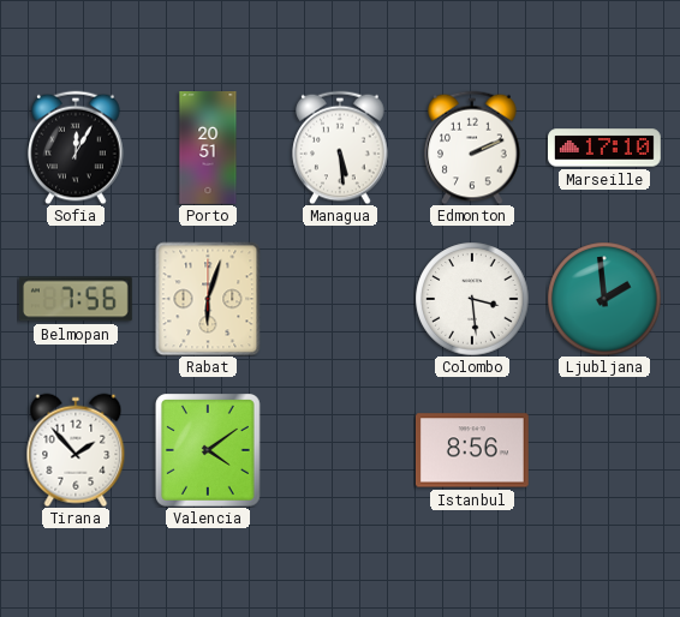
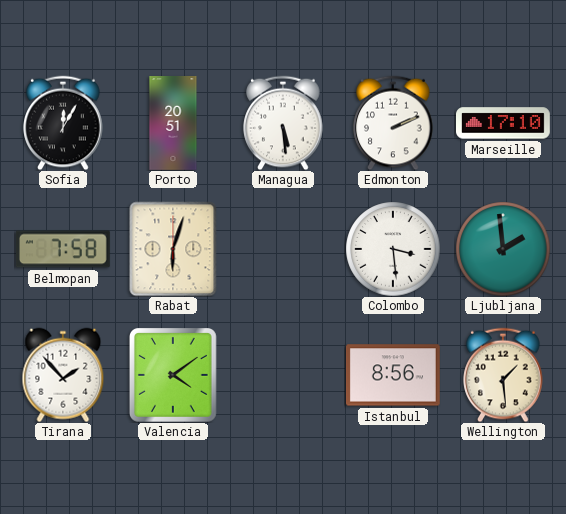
Belmopan: 7:56 -> 7:58
Wellington: none -> 1:29
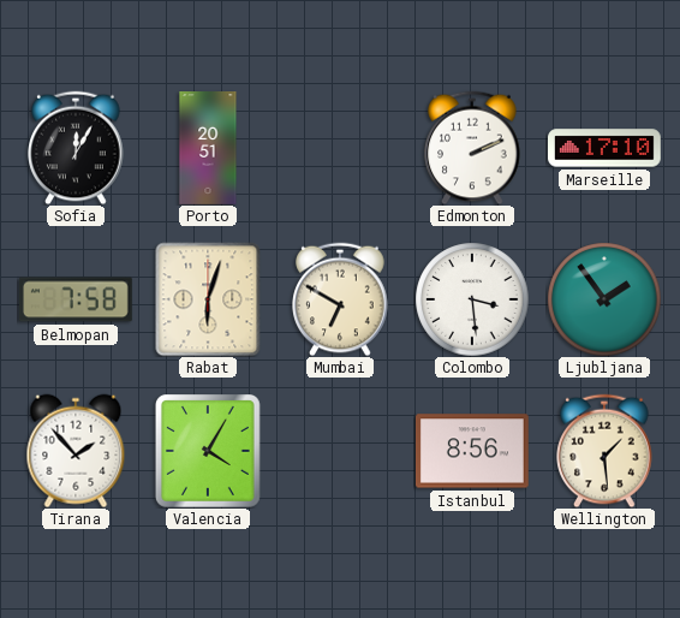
Managua: 5:29 -> none
Mumbai: none -> 6:50
Ljubljana: 1:59 -> 1:54
Valencia: 4:09 -> 4:05
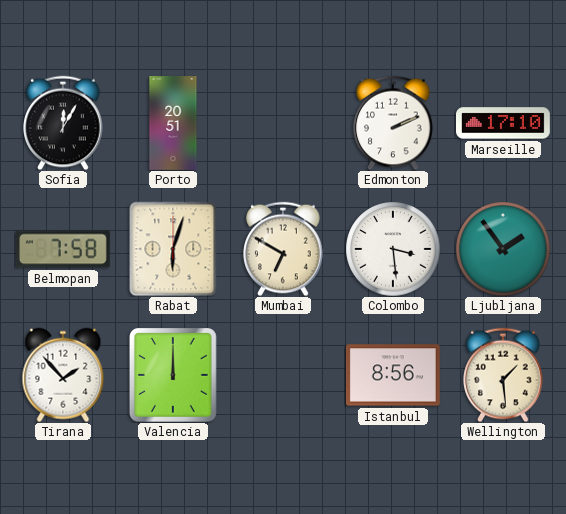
Valencia: 4:05 -> 12:00
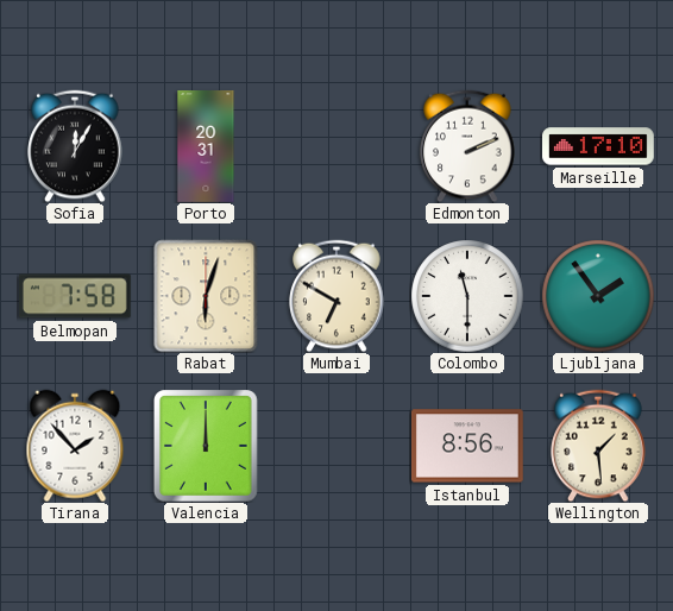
Porto: 20:51 -> 20:31
Colombo: 3:29 -> 11:30
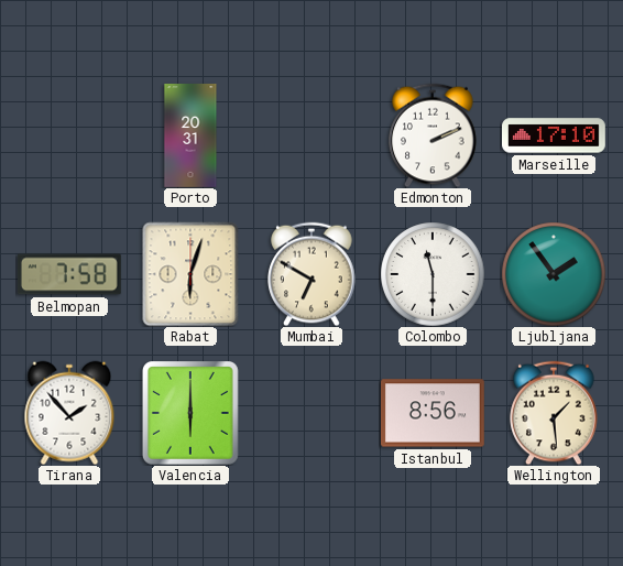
Sofia: 12:05 -> none
Valencia: 12:00 -> 6:00
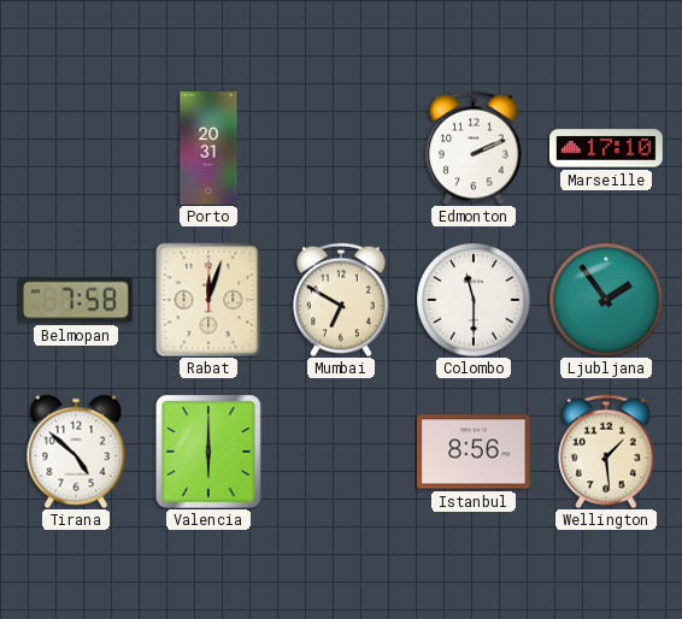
Rabat: 6:03 -> 12:03
Tirana: 1:53 -> 4:52
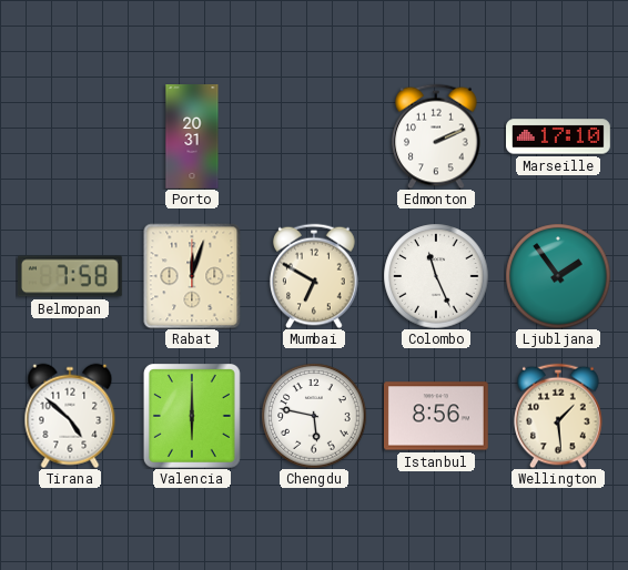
Colombo: 11:30 -> 11:26
Chengdu: none -> 5:47
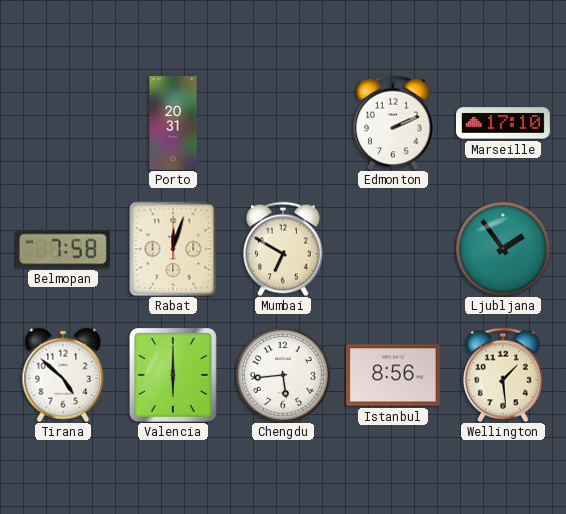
Colombo: 11:26 -> none
Chengdu: 5:47 -> 5:44
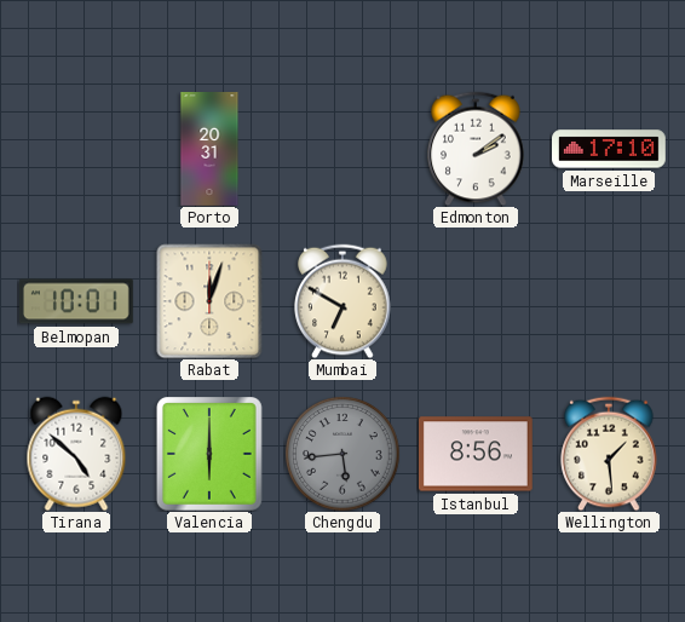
Edmonton: 2:11 -> 2:09
Belmopan: 7:58 -> 10:01
Ljubljana: 1:54 -> none
Chengdu dial: white -> grey
